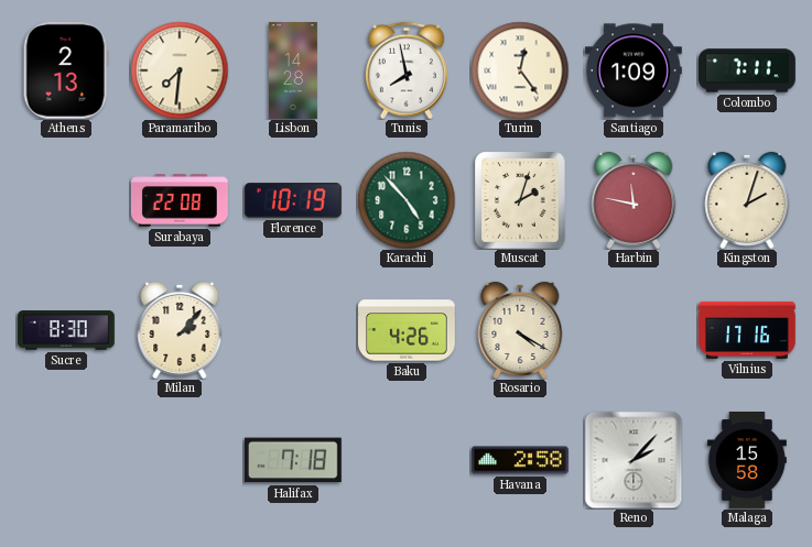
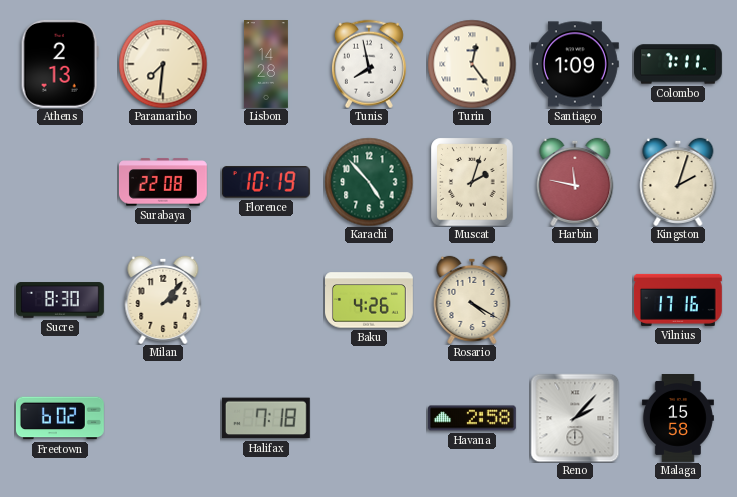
Freetown: none -> 6:02
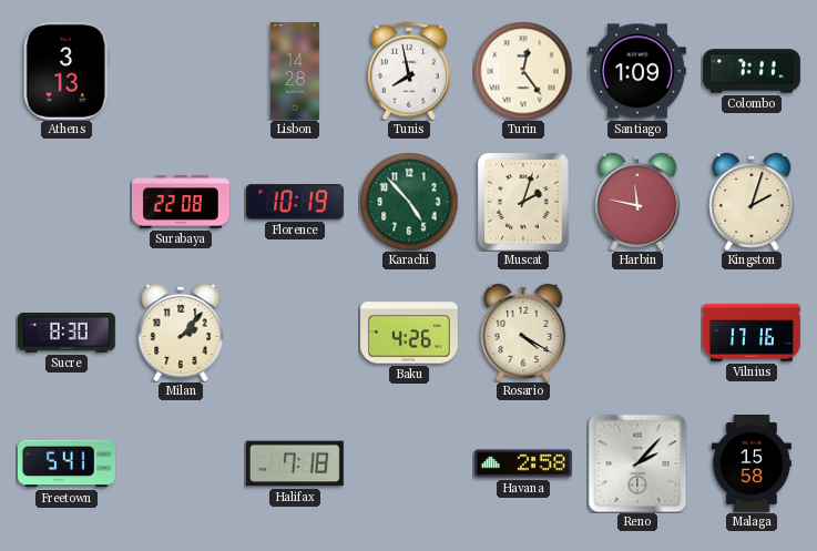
Athens: 2:13 -> 3:13
Paramaribo: 7:31 -> none
Freetown: 6:02 -> 5:41
